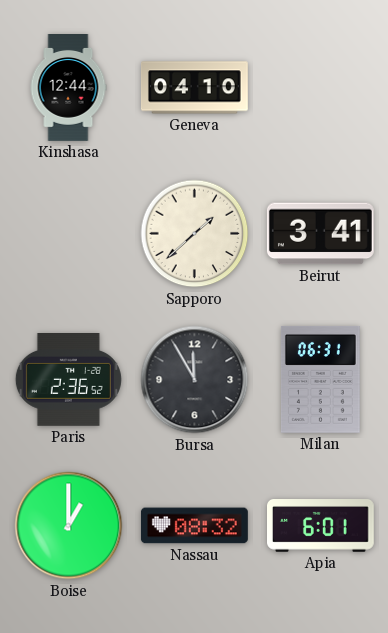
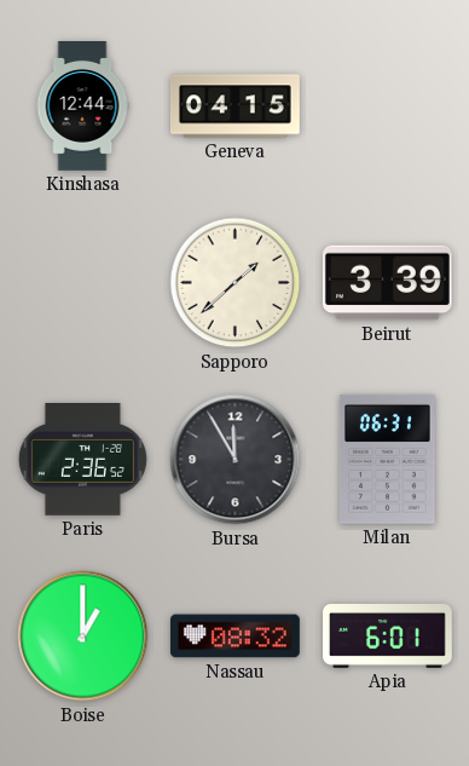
Geneva: 04:10 -> 04:15
Beirut: 3:41 -> 3:39
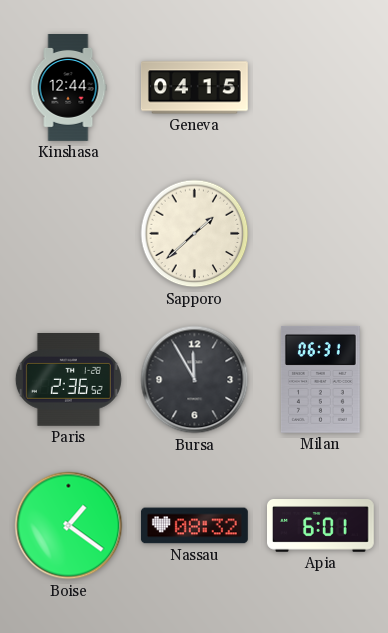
Beirut: 3:39 -> none
Boise: 1:00 -> 1:21
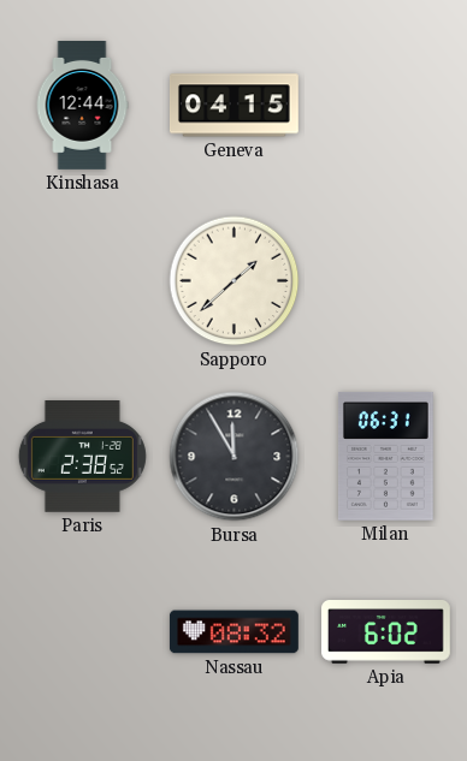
Paris: 2:36 -> 2:38
Boise: 1:21 -> none
Apia: 6:01 -> 6:02
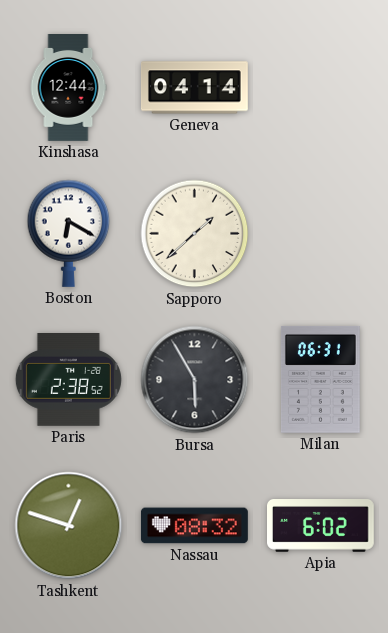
Geneva: 04:15 -> 04:14
Boston: none -> 6:20
Bursa: 11:55 -> 5:55
Tashkent: none -> 12:48
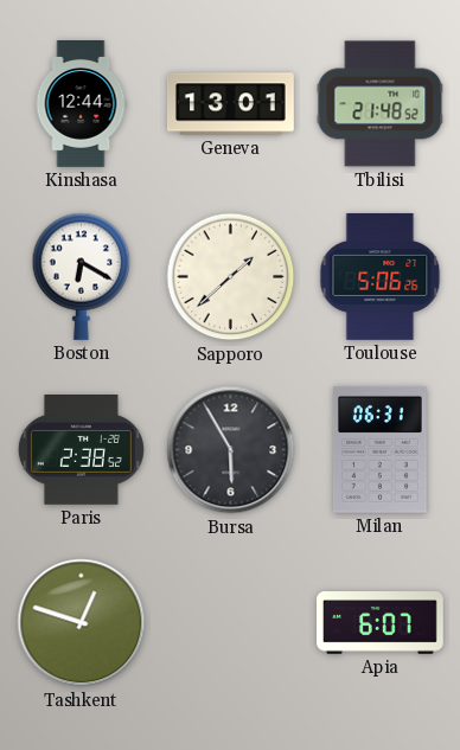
Geneva: 04:14 -> 13:01
Tbilisi: none -> 21:48
Toulouse: none -> 5:06
Nassau: 08:32 -> none
Apia: 6:02 -> 6:07
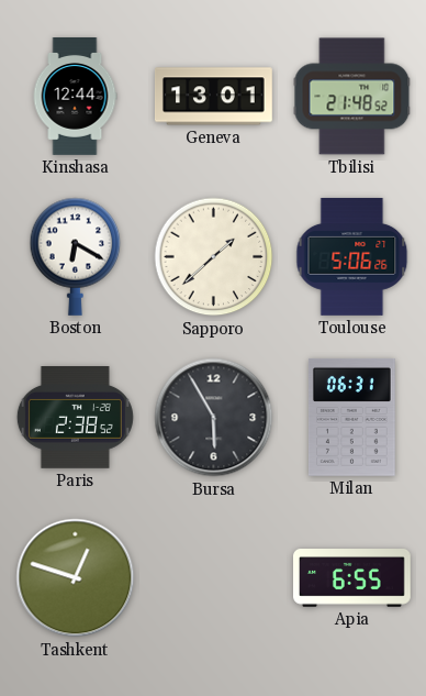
Apia: 6:07 -> 6:55
